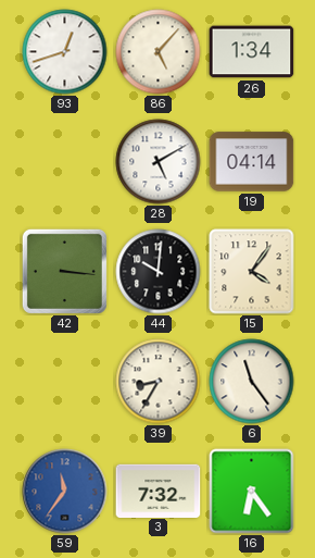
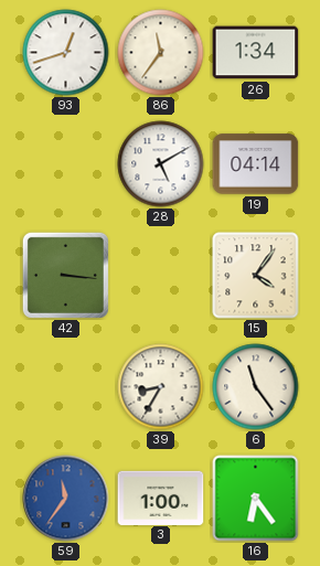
86: 5:07 -> 11:36
44: 10:01 -> none
3: 7:32 -> 1:00
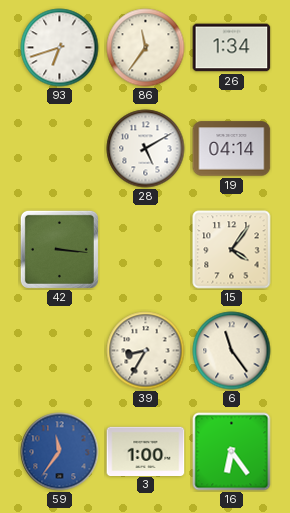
93: 12:42 -> 6:42
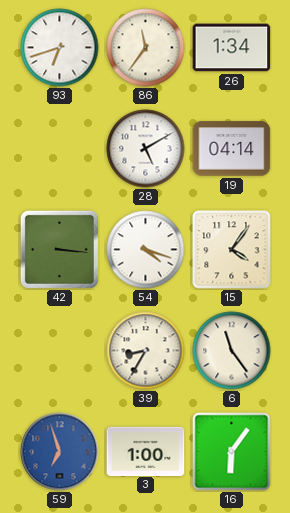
54: none -> 4:18
59: 11:36 -> 6:57
16: 6:24 -> 6:06
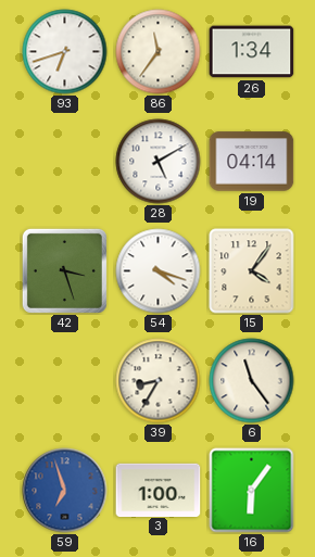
42: 3:16 -> 3:27
